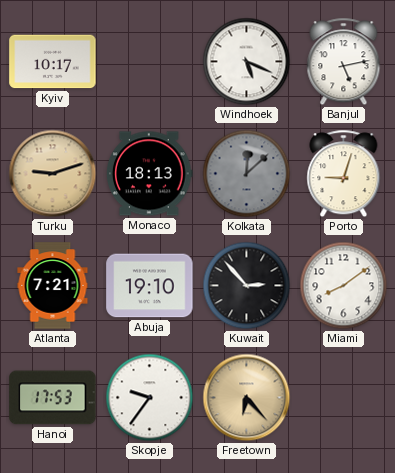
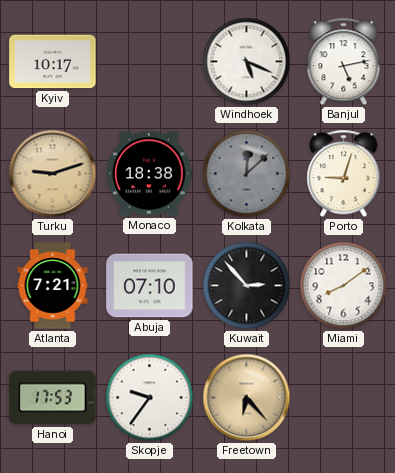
Monaco: 18:13 -> 18:38
Abuja: 19:10 -> 07:10
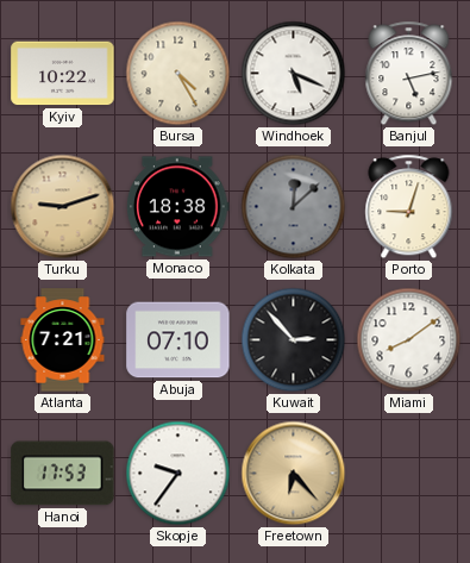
Kyiv: 10:17 -> 10:22
Bursa: none -> 4:25
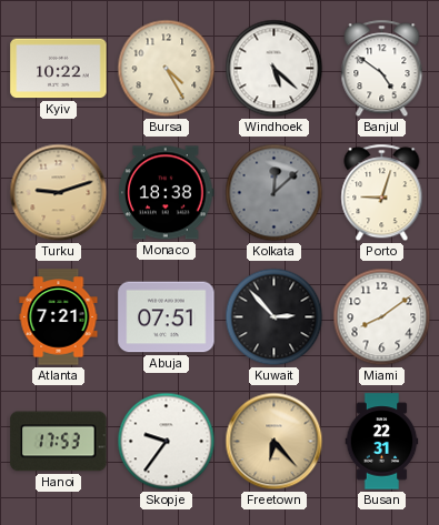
Windhoek: 5:19 -> 5:22
Banjul: 5:13 -> 4:51
Abuja: 07:10 -> 07:51
Busan: none -> 22:31
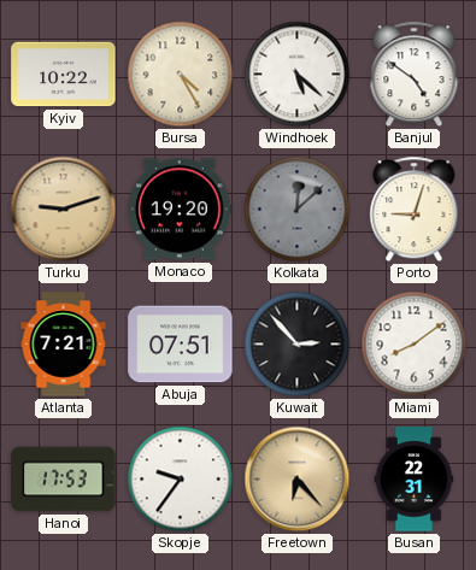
Monaco: 18:38 -> 19:20
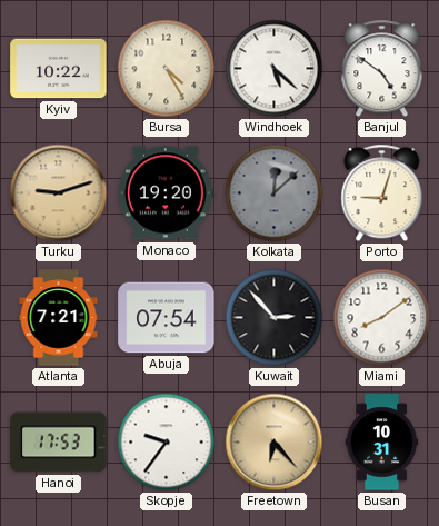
Abuja: 07:51 -> 07:54
Busan: 22:31 -> 10:31
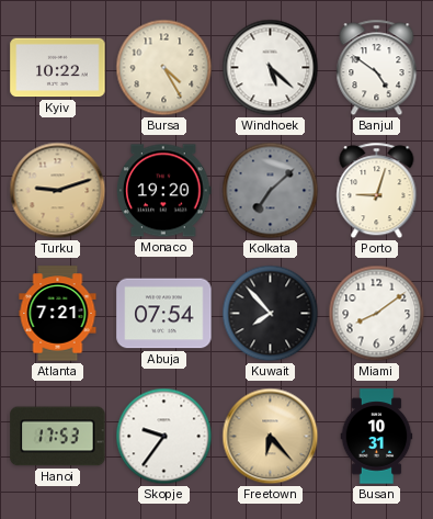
Kolkata: 12:08 -> 7:08
Kuwait: 2:53 -> 7:53
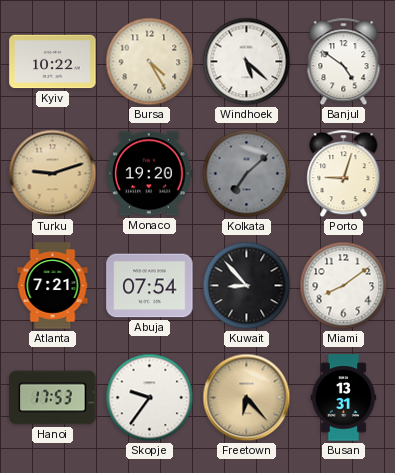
Kuwait: 7:53 -> 8:53
Busan: 10:31 -> 13:31
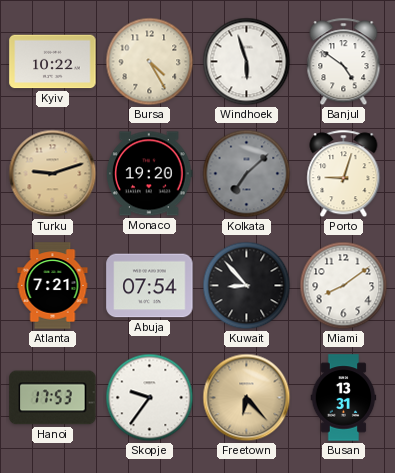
Windhoek: 5:22 -> 5:57
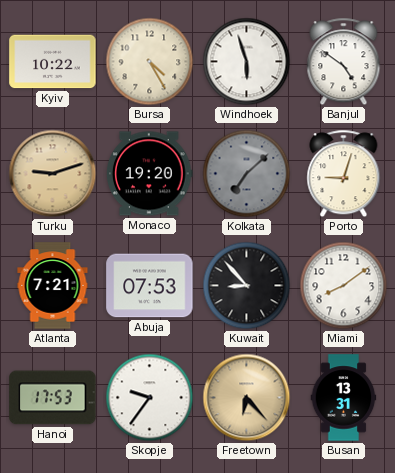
Abuja: 07:54 -> 07:53
